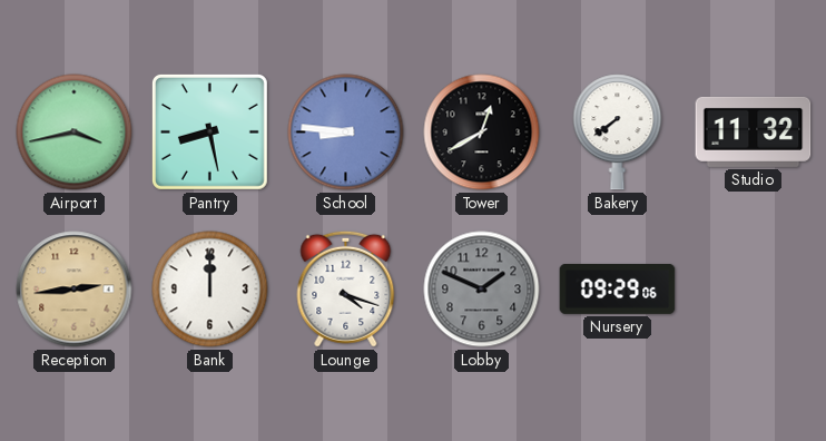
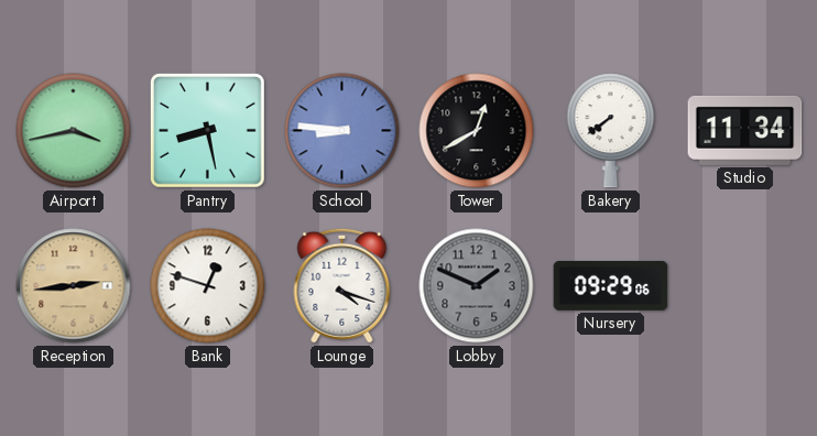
Studio: 11:32 -> 11:34
Bank: 12:00 -> 12:48
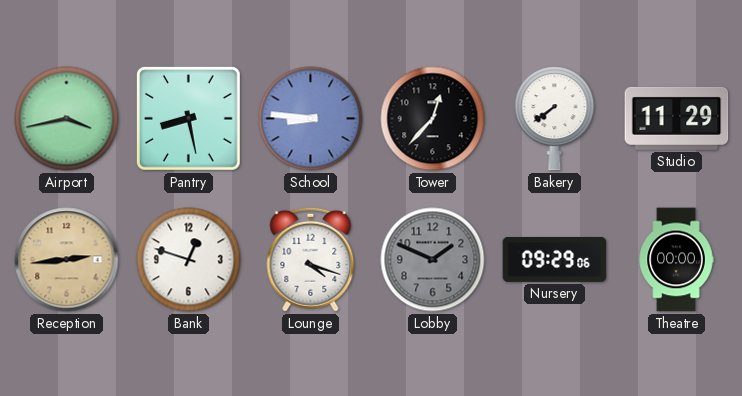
Tower: 12:40 -> 12:37
Studio: 11:34 -> 11:29
Theatre: none -> 00:00
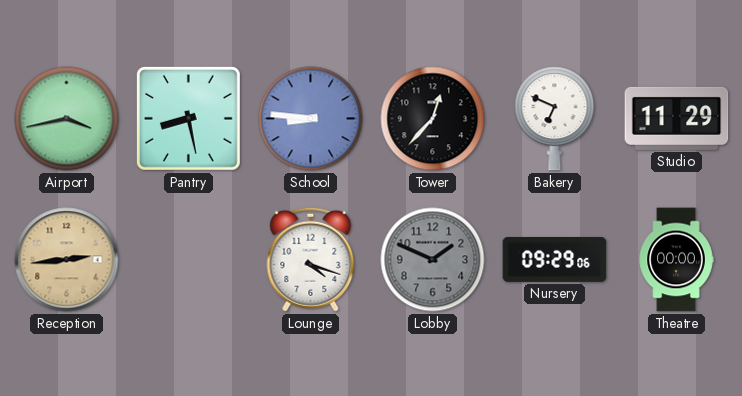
Bakery: 7:39 -> 6:49
Bank: 12:48 -> none
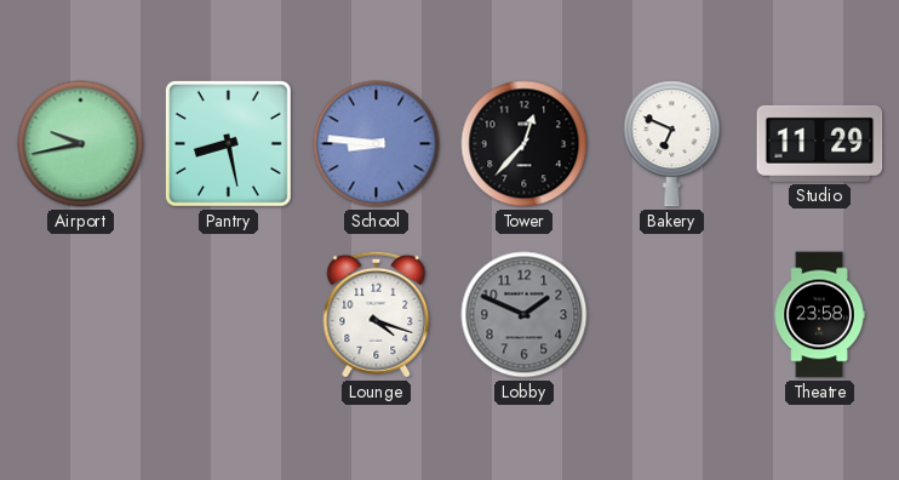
Airport: 3:43 -> 9:43
Reception: 2:44 -> none
Nursery: 09:29 -> none
Theatre: 00:00 -> 23:58
